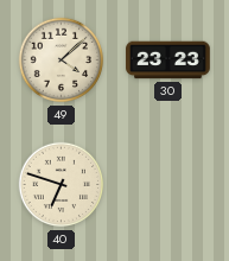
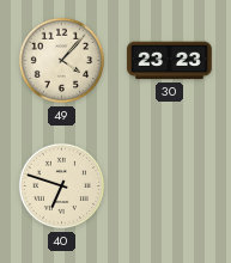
49: 4:08 -> 4:07
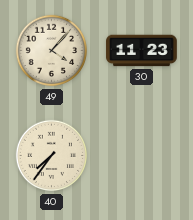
30: 23:23 -> 11:23
40: 6:48 -> 7:36
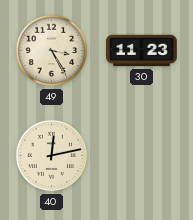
49: 4:07 -> 3:25
40: 7:36 -> 12:13
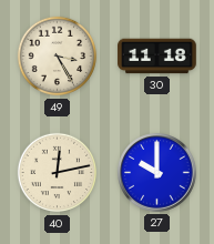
30: 11:23 -> 11:18
27: none -> 10:00
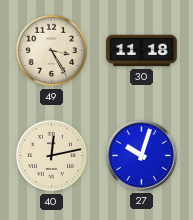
27: 10:00 -> 10:03
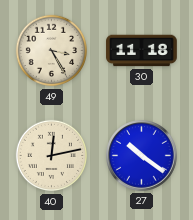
27: 10:03 -> 10:21
